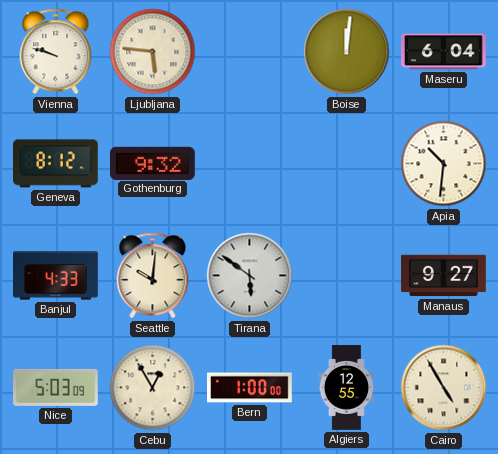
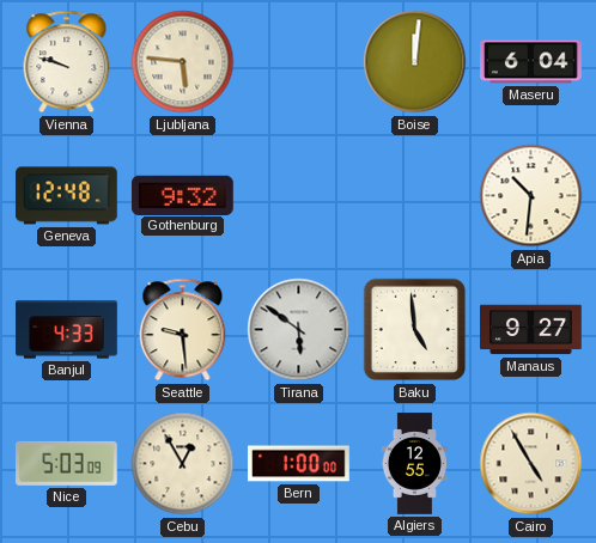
Geneva: 8:12 -> 12:48
Seattle: 10:01 -> 9:29
Baku: none -> 4:59
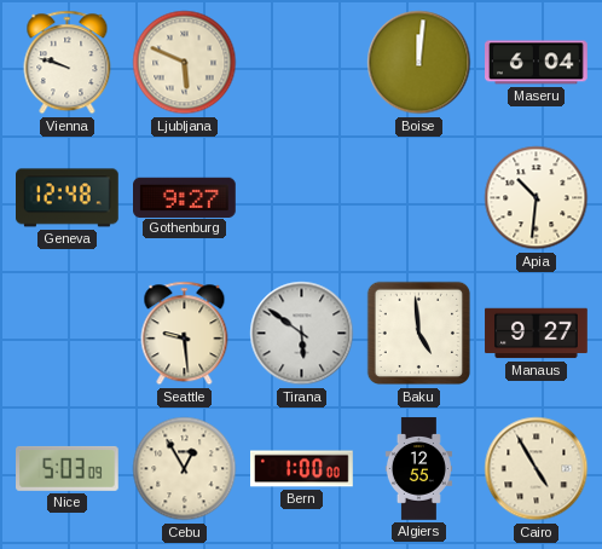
Ljubljana: 5:46 -> 5:49
Gothenburg: 9:32 -> 9:27
Banjul: 4:33 -> none
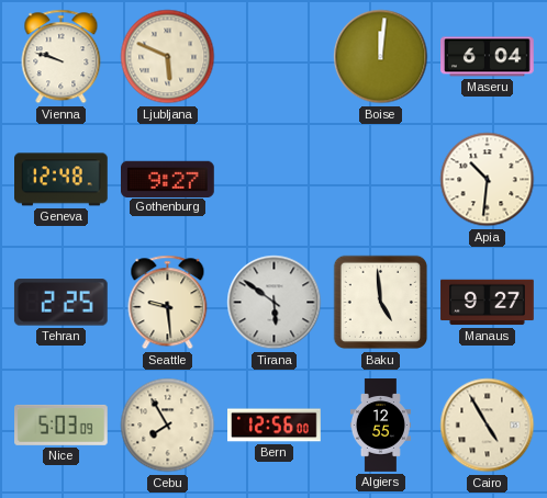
Tehran: none -> 2:25
Cebu: 12:55 -> 7:55
Bern: 1:00 -> 12:56
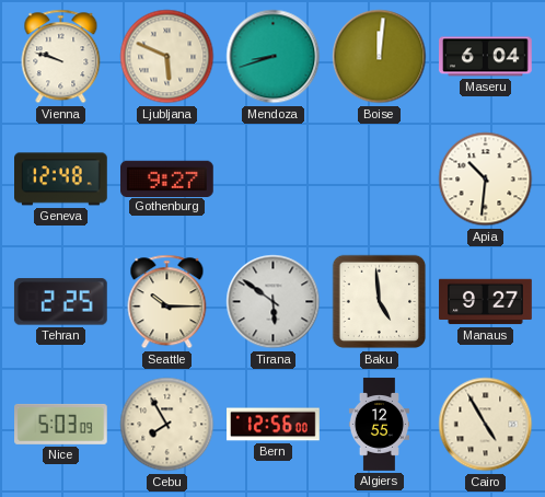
Mendoza: none -> 8:42
Seattle: 9:29 -> 10:15
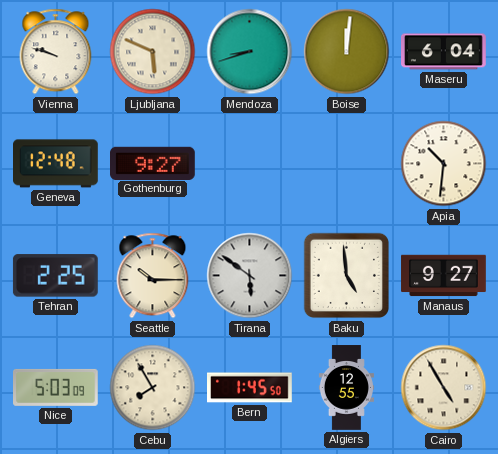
Bern: 12:56 -> 1:45
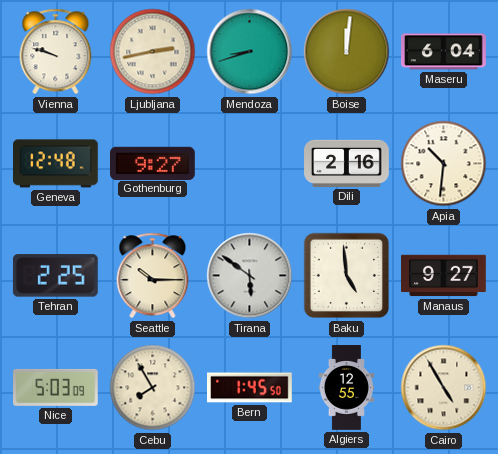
Ljubljana: 5:49 -> 2:43
Dili: none -> 2:16
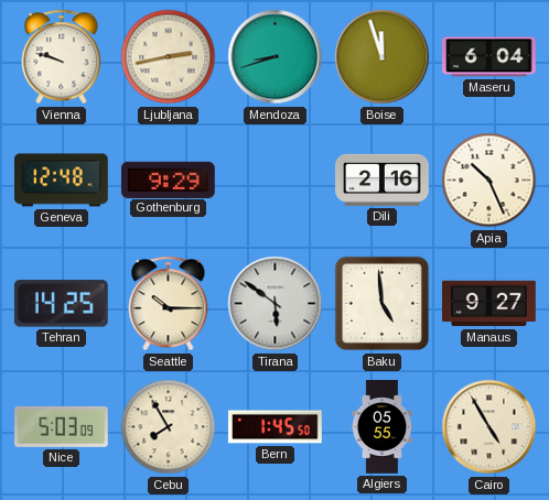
Boise: 12:01 -> 11:57
Gothenburg: 9:27 -> 9:29
Apia: 10:31 -> 10:26
Tehran: 2:25 -> 14:25
Algiers: 12:55 -> 05:55
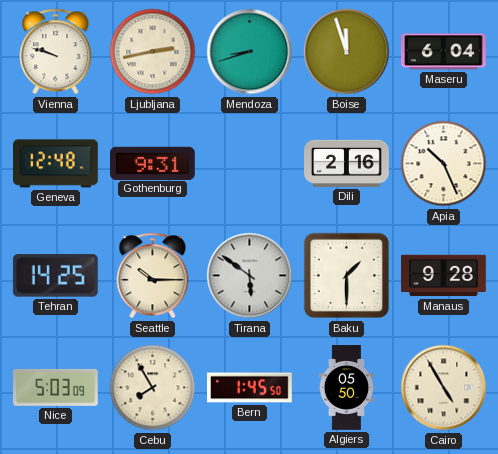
Gothenburg: 9:29 -> 9:31
Baku: 4:59 -> 1:30
Manaus: 9:27 -> 9:28
Algiers: 05:55 -> 05:50
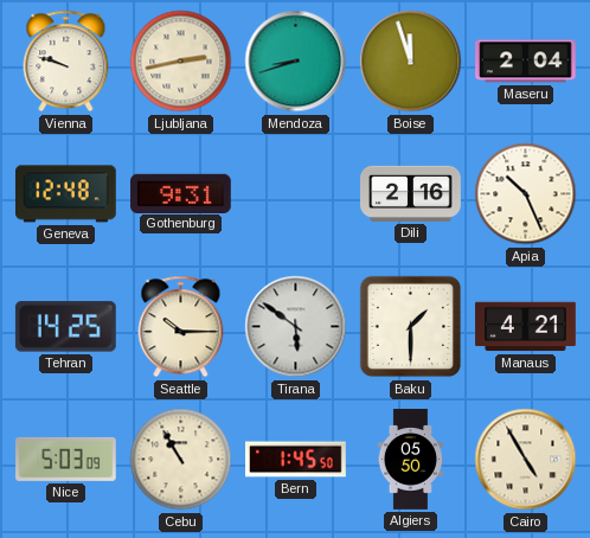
Maseru: 6:04 -> 2:04
Manaus: 9:28 -> 4:21
Cebu: 7:55 -> 10:55
